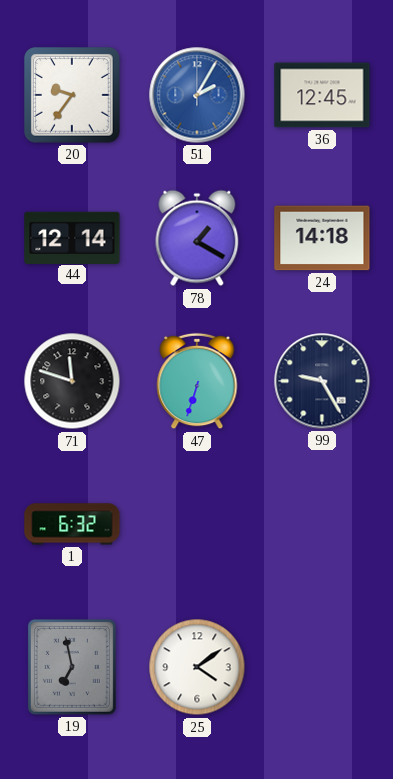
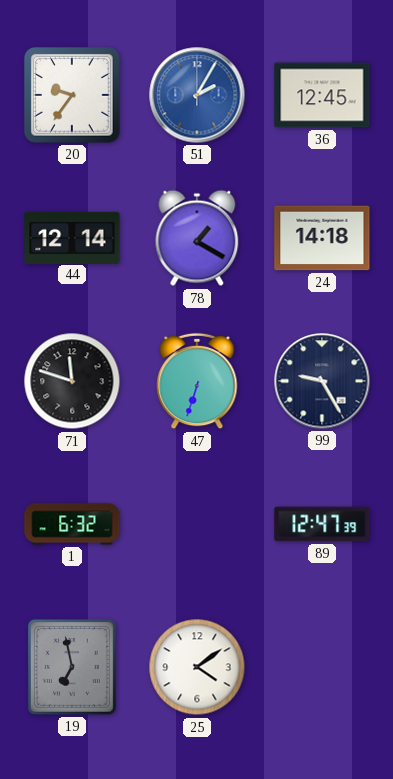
89: none -> 12:47
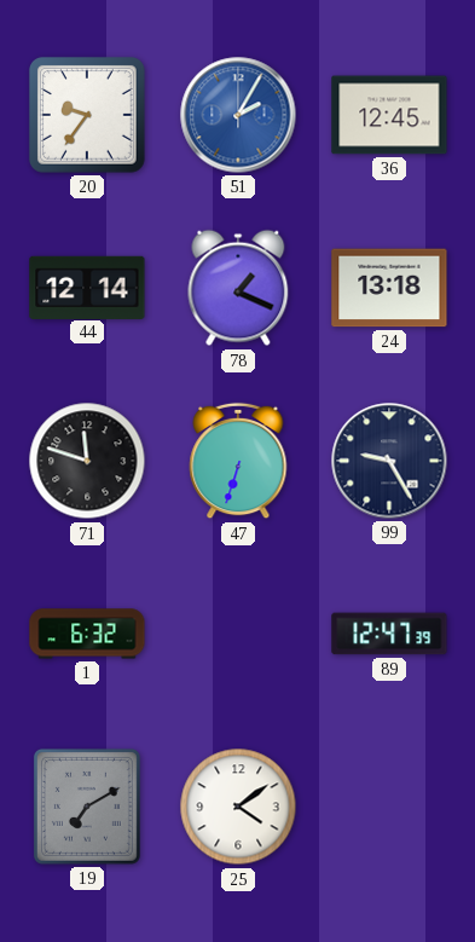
78: 1:20 -> 1:19
24: 14:18 -> 13:18
19: 6:58 -> 7:10
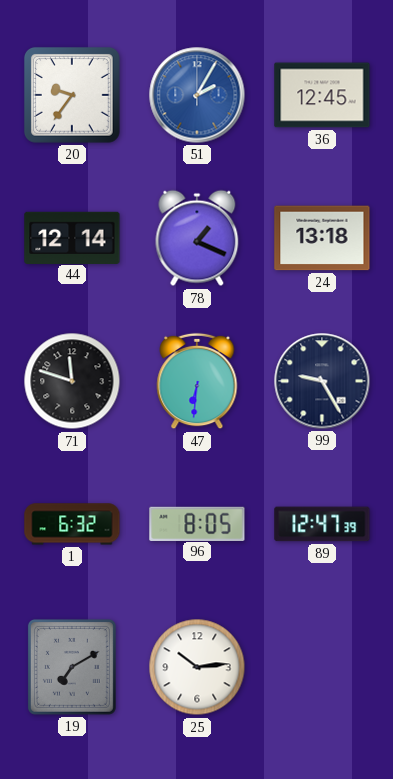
47: 6:33 -> 6:31
96: none -> 8:05
25: 4:09 -> 10:14
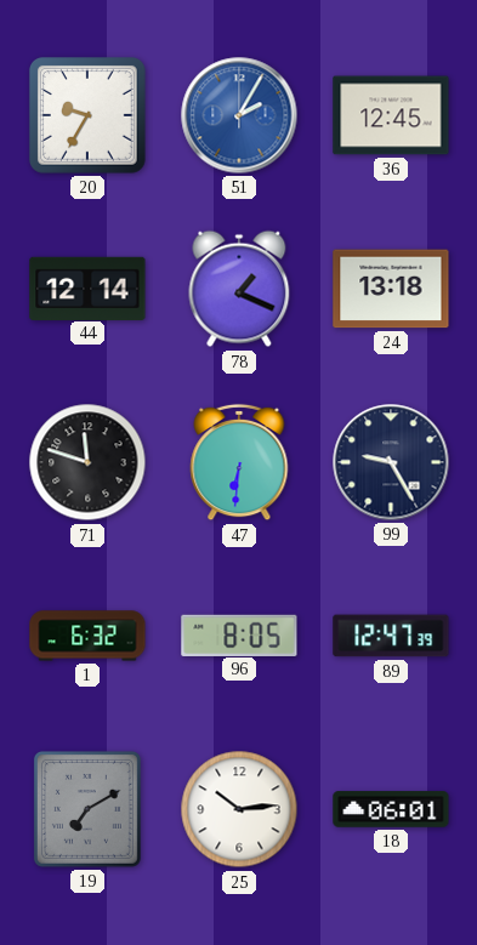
20: 9:36 -> 9:35
18: none -> 06:01
